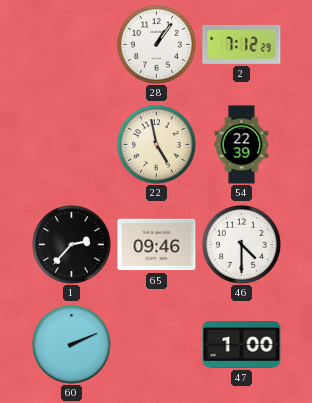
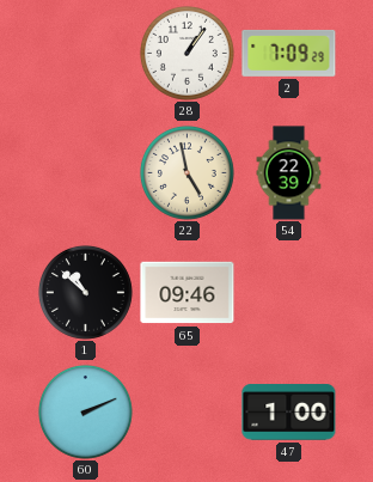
2: 7:12 -> 7:09
1: 2:37 -> 10:52
46: 4:30 -> none
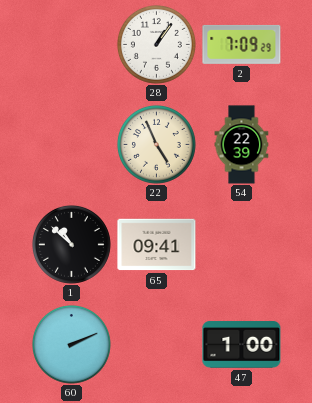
22: 4:58 -> 4:56
65: 09:46 -> 09:41
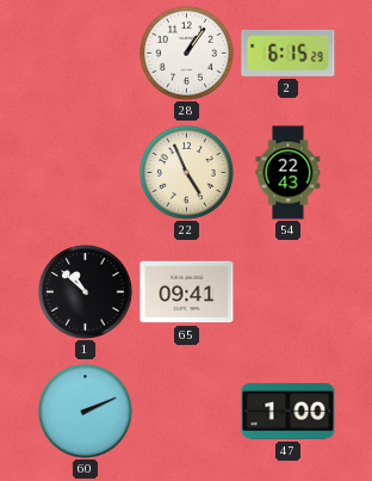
2: 7:09 -> 6:15
54: 22:39 -> 22:43
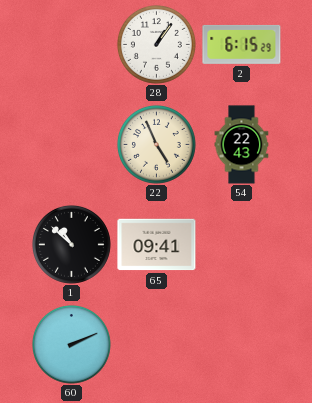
47: 1:00 -> none
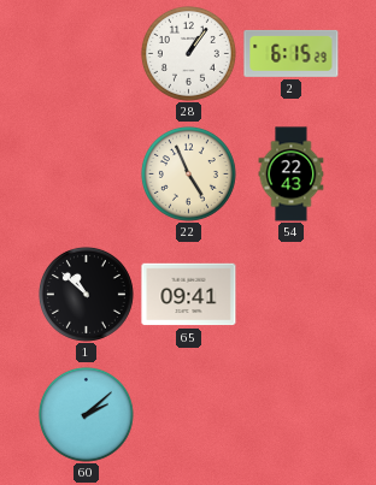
60: 2:11 -> 2:08
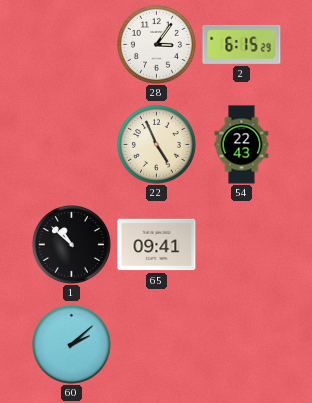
28: 1:06 -> 3:06
